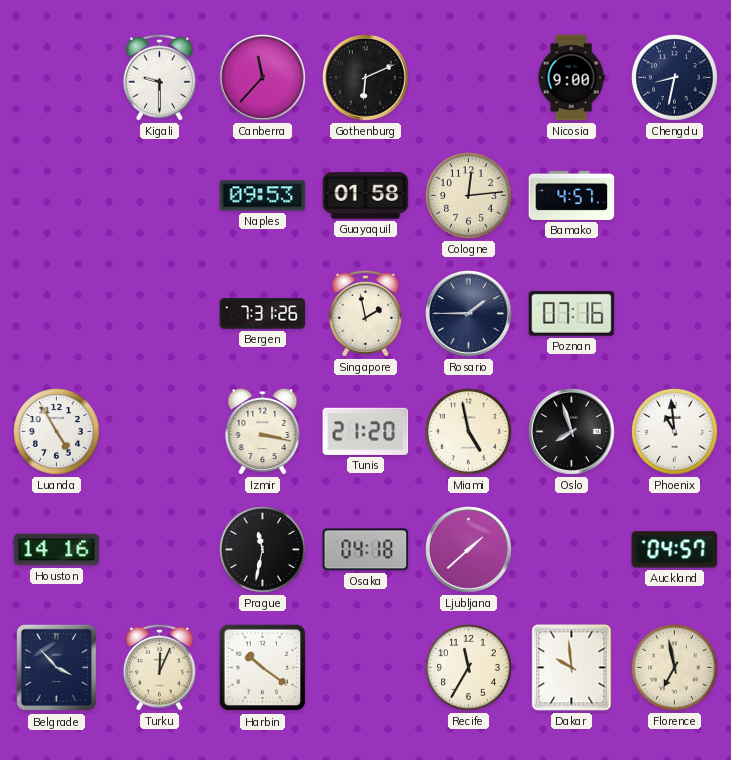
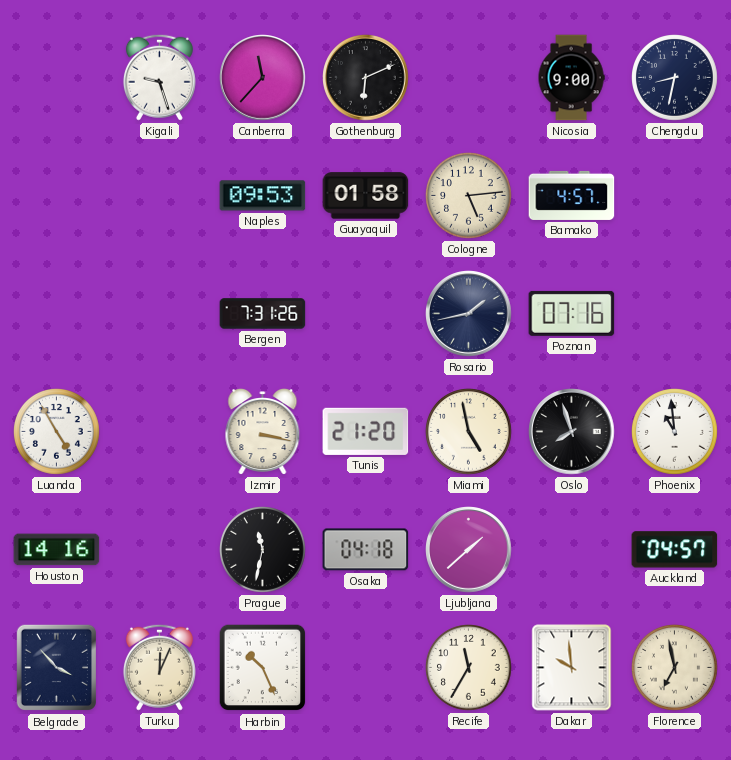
Kigali: 9:30 -> 9:27
Cologne: 12:14 -> 5:14
Singapore: 1:58 -> none
Rosario: 1:45 -> 1:43
Harbin: 10:21 -> 10:26
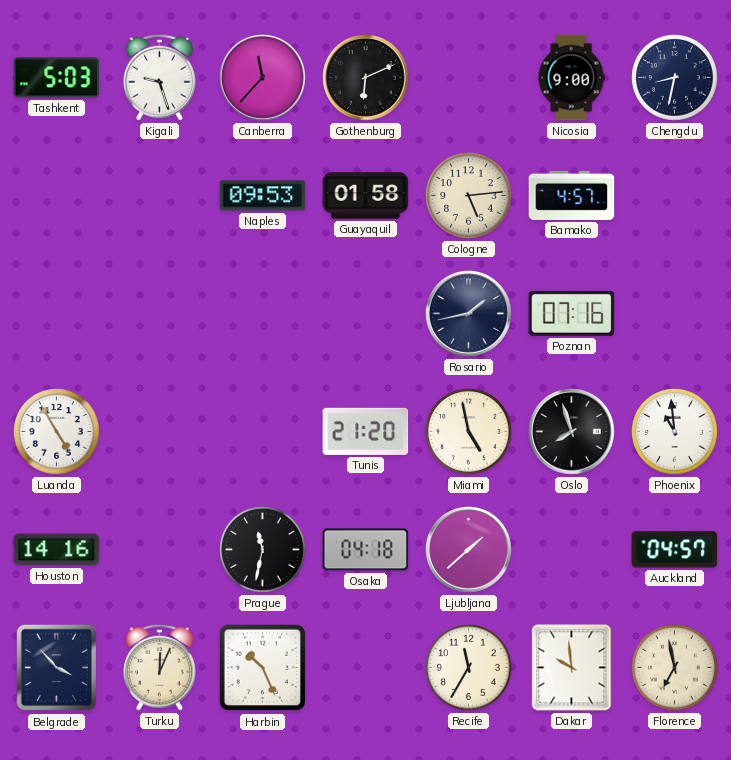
Tashkent: none -> 5:03
Bergen: 7:31 -> none
Izmir: 3:17 -> none
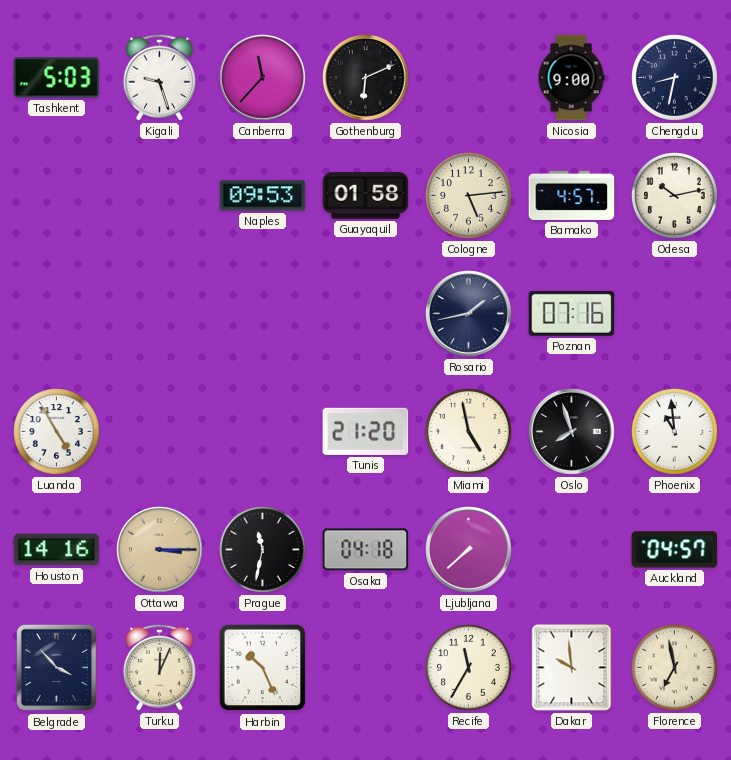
Odesa: none -> 10:13
Ottawa: none -> 3:15
Ljubljana: 1:38 -> 7:38
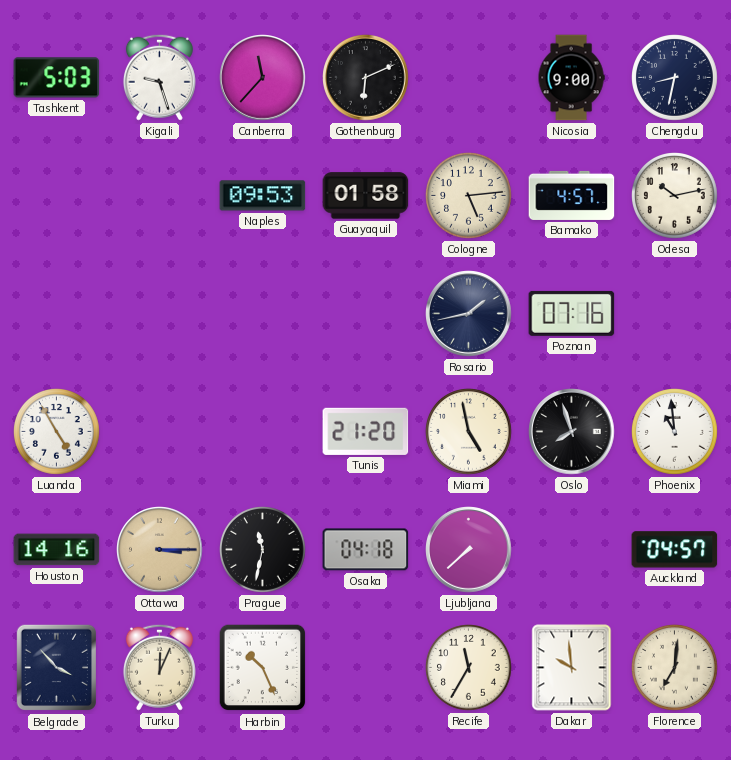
Florence: 6:58 -> 7:01
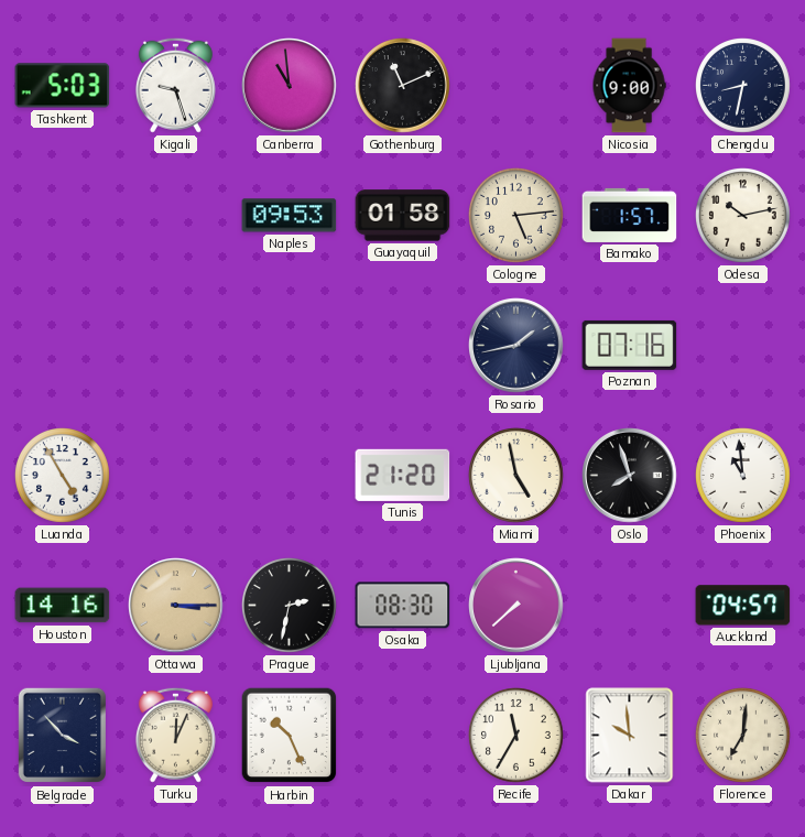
Canberra: 11:37 -> 10:59
Gothenburg: 6:11 -> 11:11
Bamako: 4:57 -> 1:57
Prague: 11:32 -> 2:32
Osaka: 04:18 -> 08:30
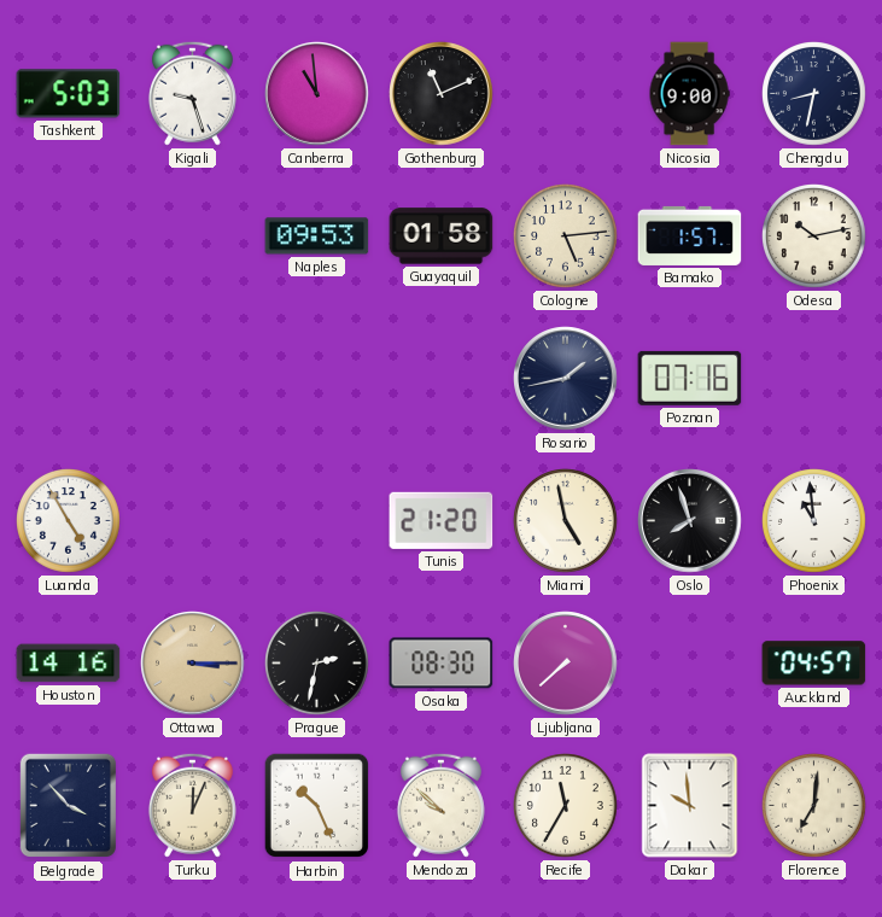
Mendoza: none -> 9:52
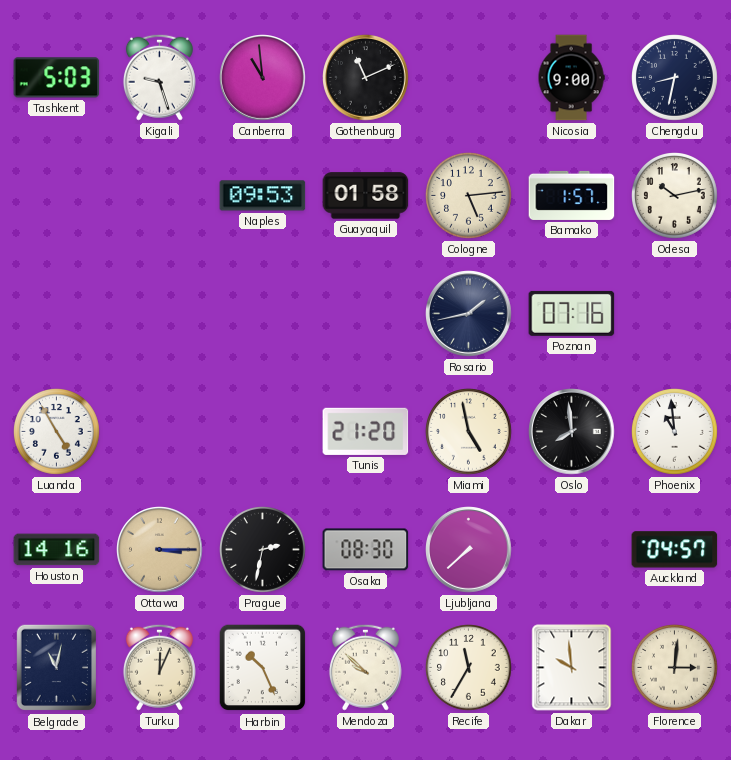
Oslo: 7:57 -> 7:59
Belgrade: 3:53 -> 11:02
Florence: 7:01 -> 3:01
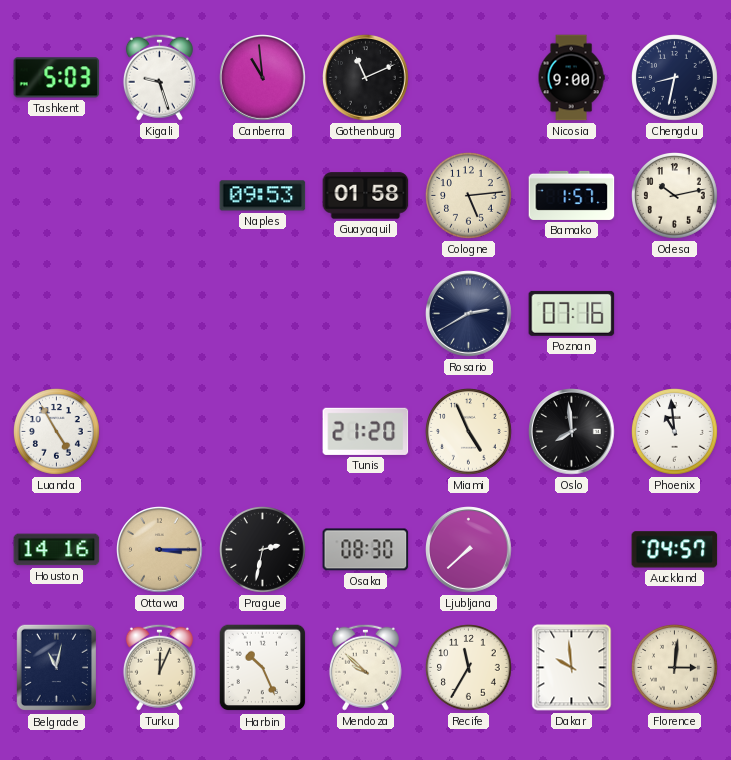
Rosario: 1:43 -> 2:40
Miami: 4:58 -> 4:56
